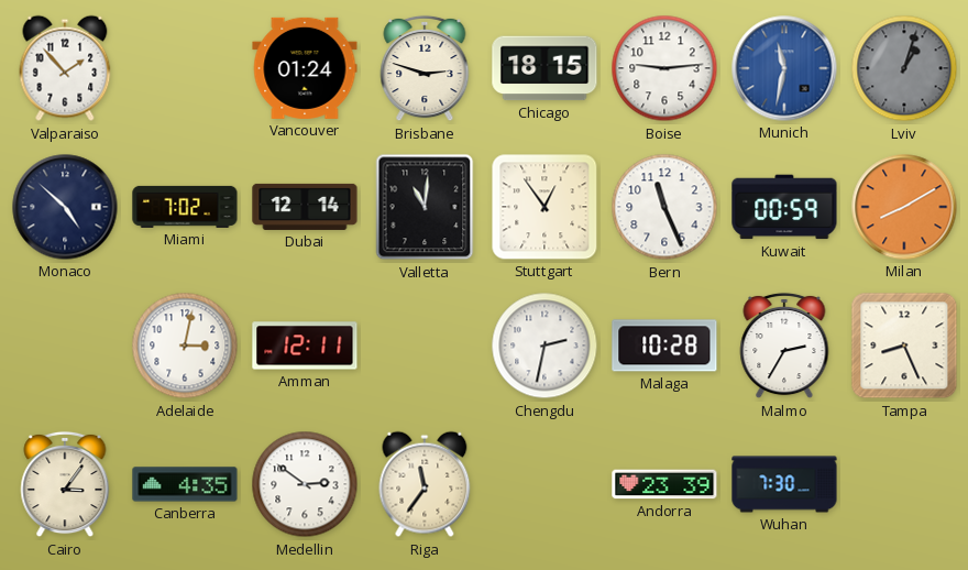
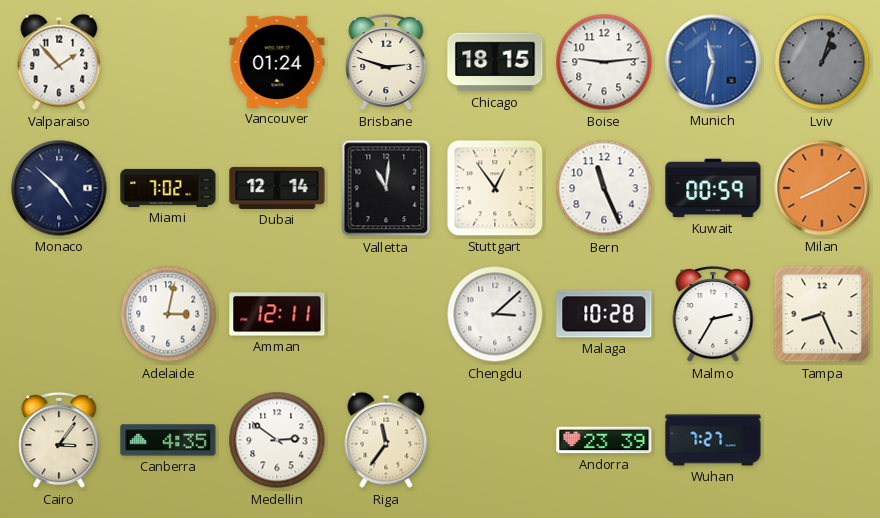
Chengdu: 2:32 -> 3:08
Wuhan: 7:30 -> 7:27
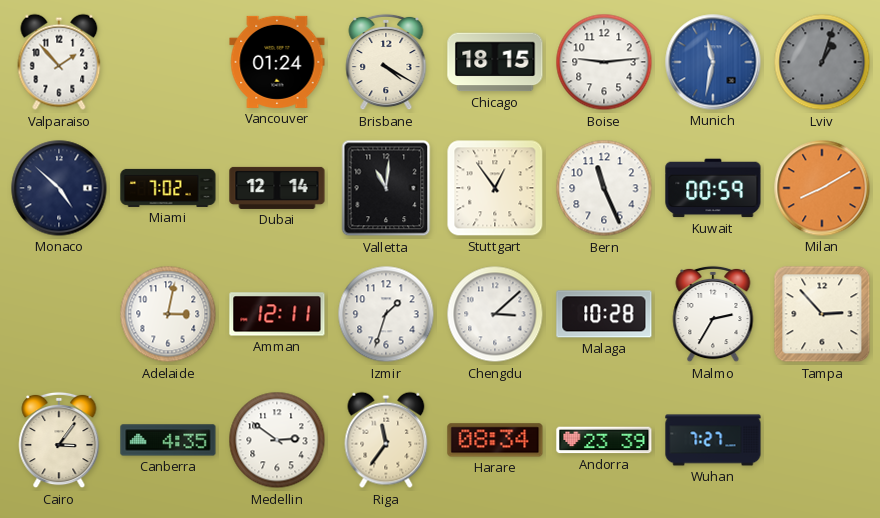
Brisbane: 2:48 -> 4:20
Izmir: none -> 1:33
Tampa: 8:26 -> 2:53
Harare: none -> 08:34
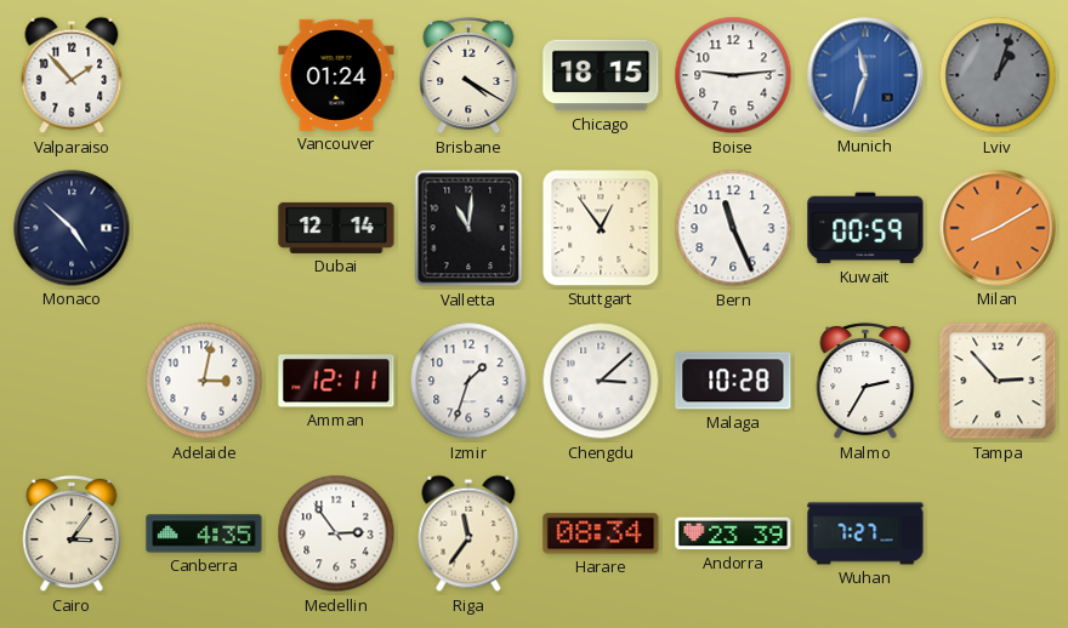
Munich: 11:32 -> 11:33
Miami: 7:02 -> none
Medellin: 2:51 -> 2:54
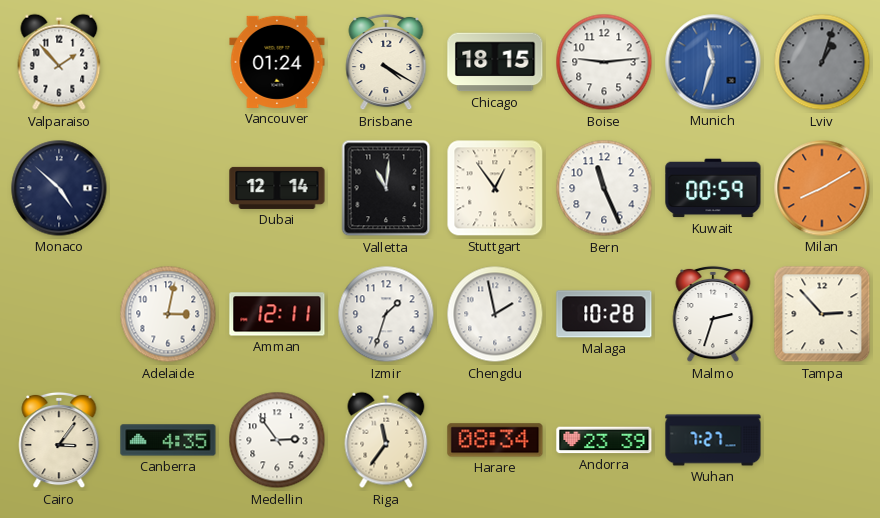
Chengdu: 3:08 -> 1:58
Malmo: 2:35 -> 2:33
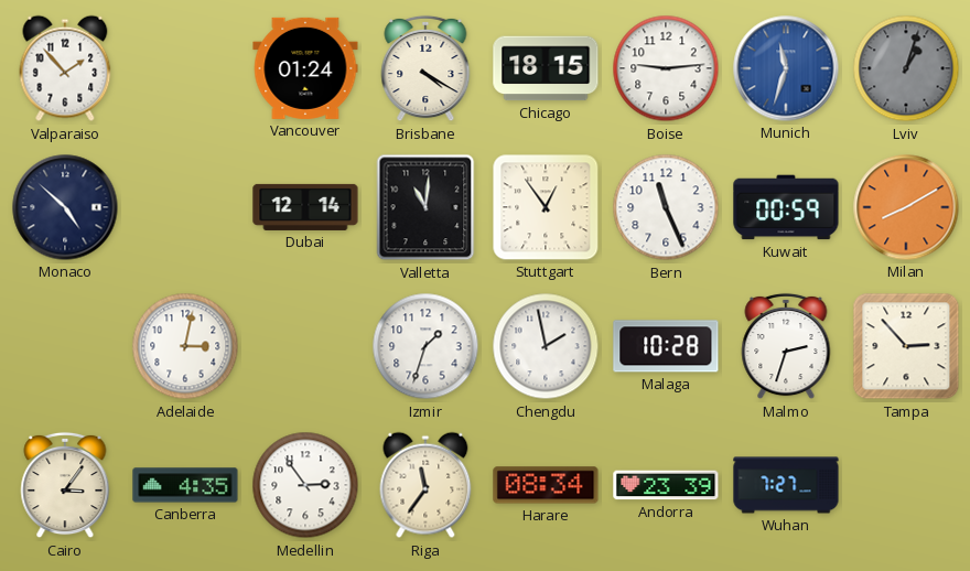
Amman: 12:11 -> none
